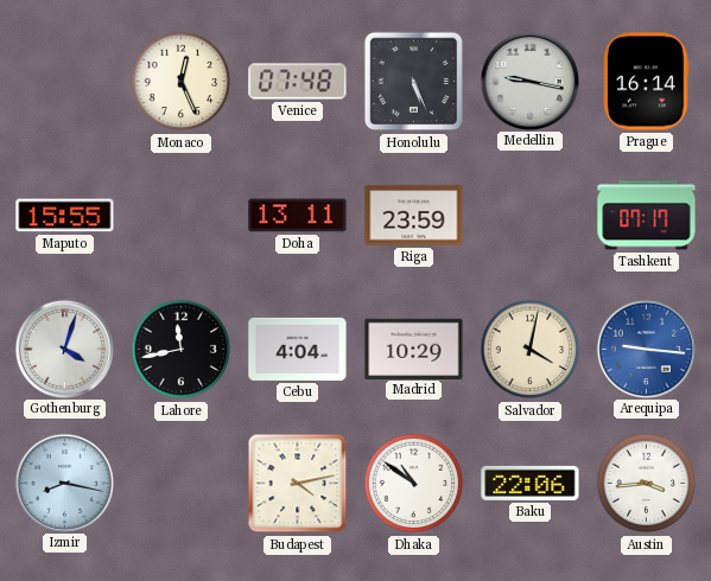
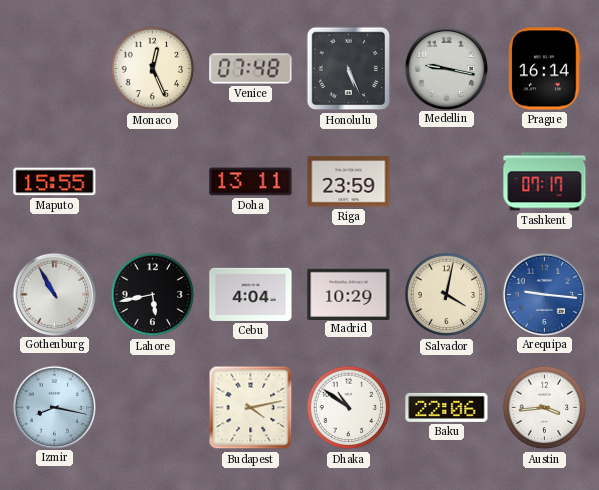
Gothenburg: 4:03 -> 10:55
Lahore: 11:43 -> 5:43
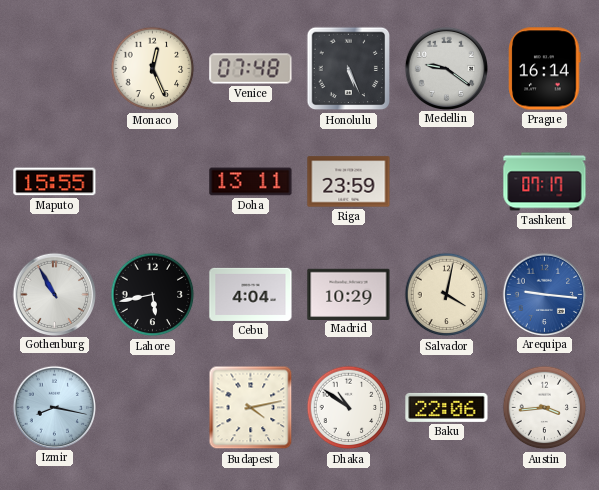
Medellin: 9:17 -> 9:21
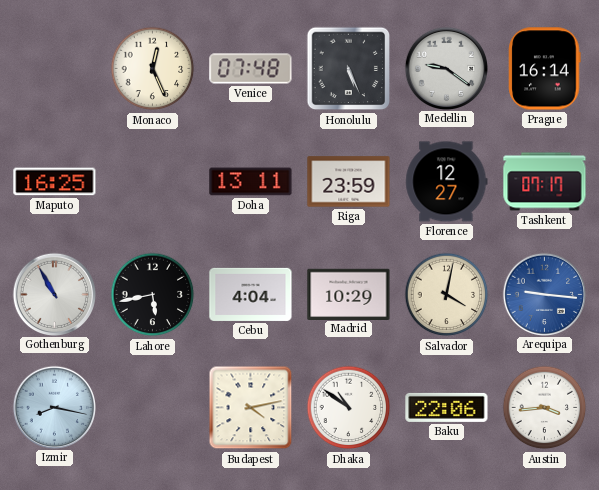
Maputo: 15:55 -> 16:25
Florence: none -> 12:27
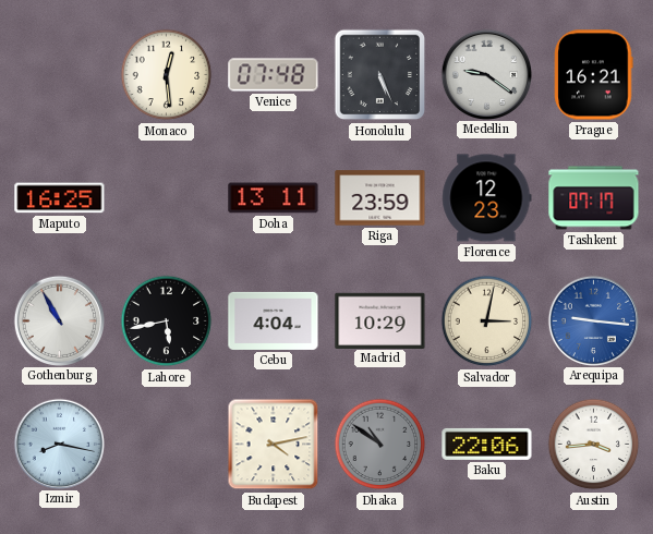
Monaco: 12:26 -> 12:29
Prague: 16:14 -> 16:21
Florence: 12:27 -> 12:23
Salvador: 4:02 -> 3:02
Dhaka dial: white -> grey
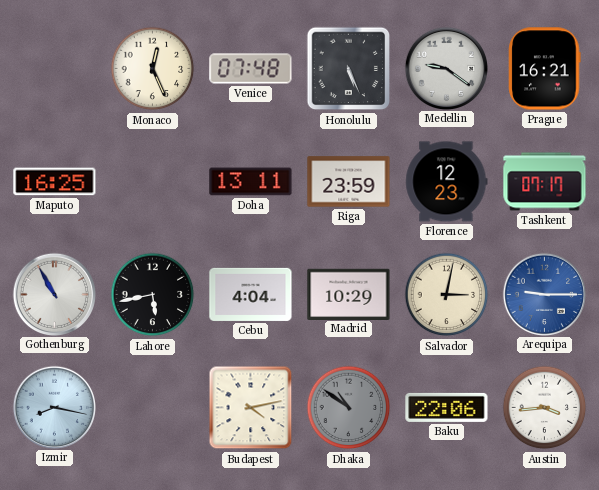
Monaco: 12:29 -> 12:26
Arequipa: 9:16 -> 9:15
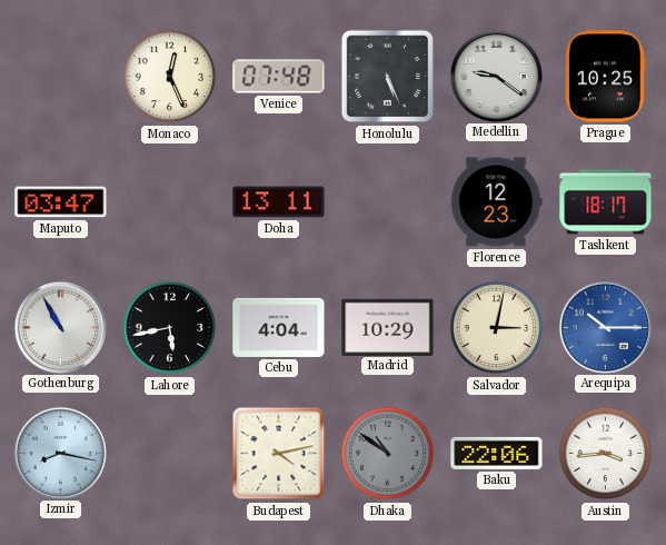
Prague: 16:21 -> 10:25
Maputo: 16:25 -> 03:47
Riga: 23:59 -> none
Tashkent: 07:17 -> 18:17
Arequipa: 9:15 -> 10:15
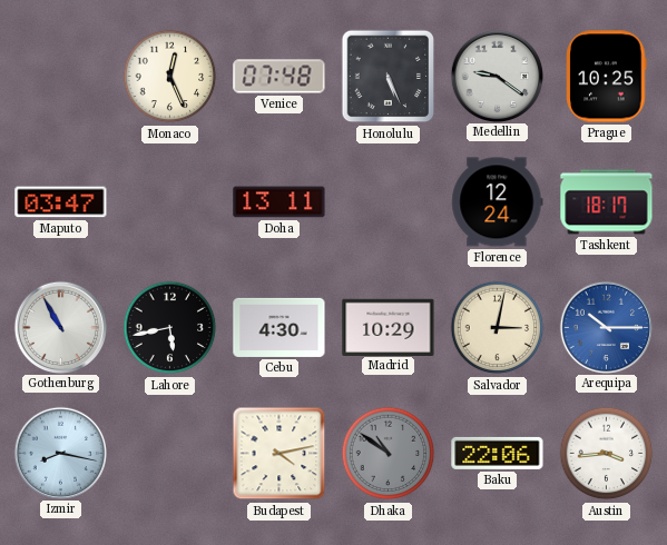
Florence: 12:23 -> 12:24
Cebu: 4:04 -> 4:30
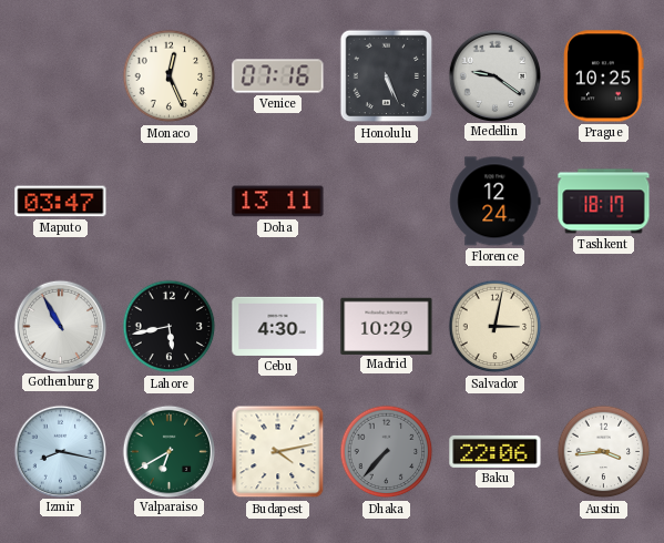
Venice: 07:48 -> 07:16
Arequipa: 10:15 -> none
Valparaiso: none -> 6:40
Dhaka: 10:51 -> 7:37
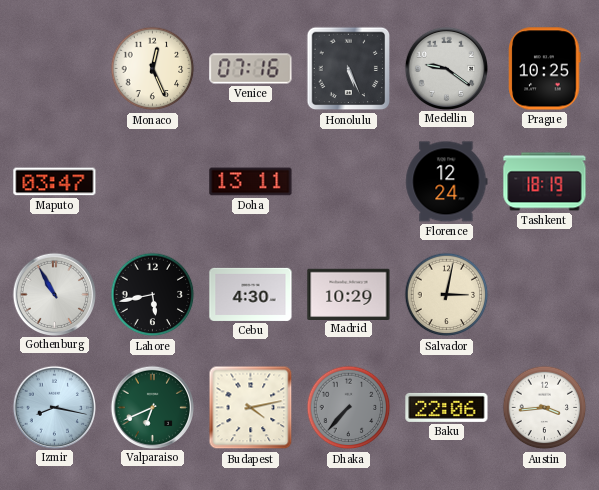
Tashkent: 18:17 -> 18:19
Valparaiso: 6:40 -> 6:41
